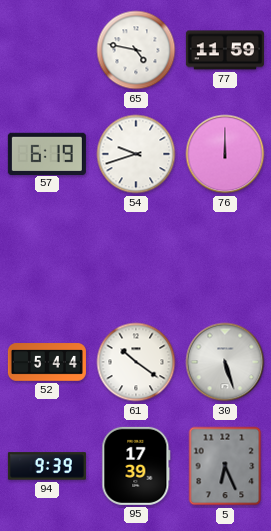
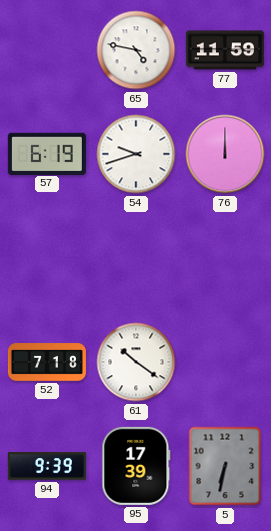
52: 5:44 -> 7:18
30: 5:27 -> none
5: 6:26 -> 6:32
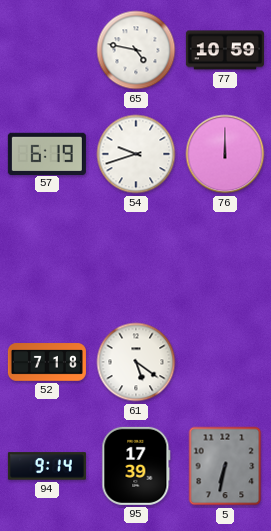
77: 11:59 -> 10:59
61: 10:21 -> 5:21
94: 9:39 -> 9:14
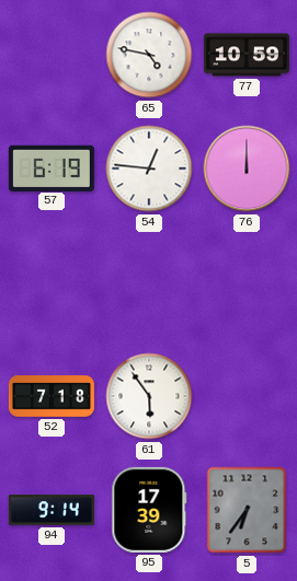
54: 9:42 -> 12:46
61: 5:21 -> 5:54
5: 6:32 -> 6:36
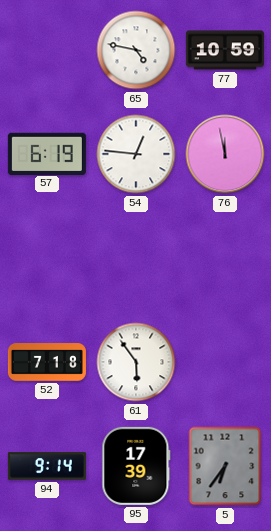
76: 12:00 -> 11:58
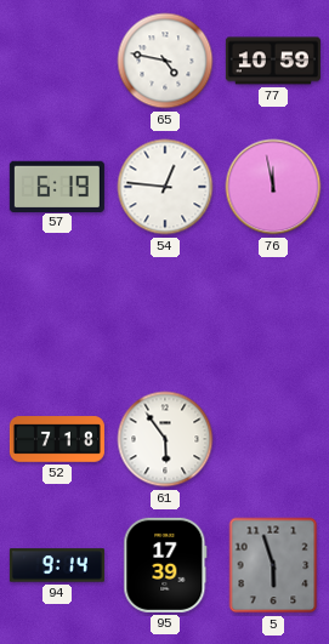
5: 6:36 -> 5:57
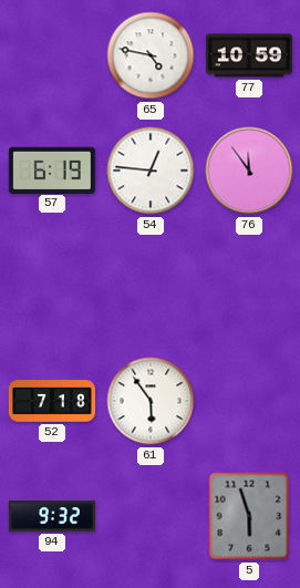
76: 11:58 -> 11:54
94: 9:14 -> 9:32
95: 17:39 -> none
